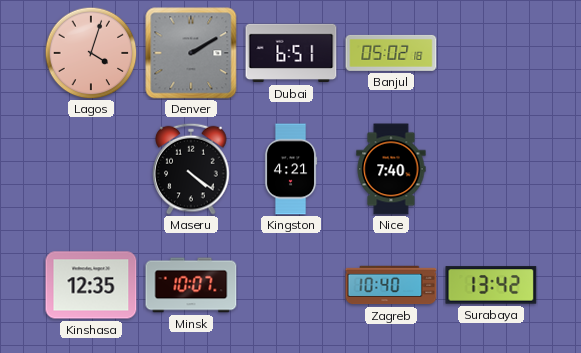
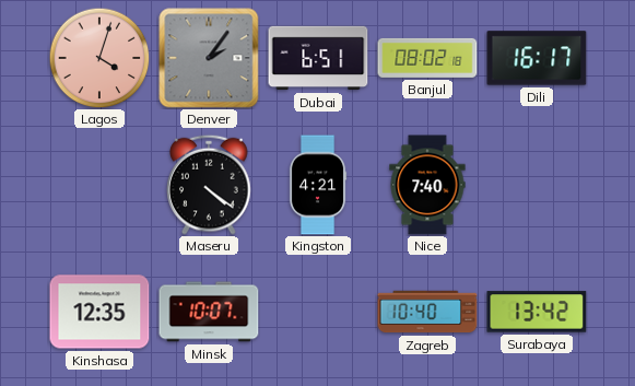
Denver: 2:10 -> 2:06
Banjul: 05:02 -> 08:02
Dili: none -> 16:17
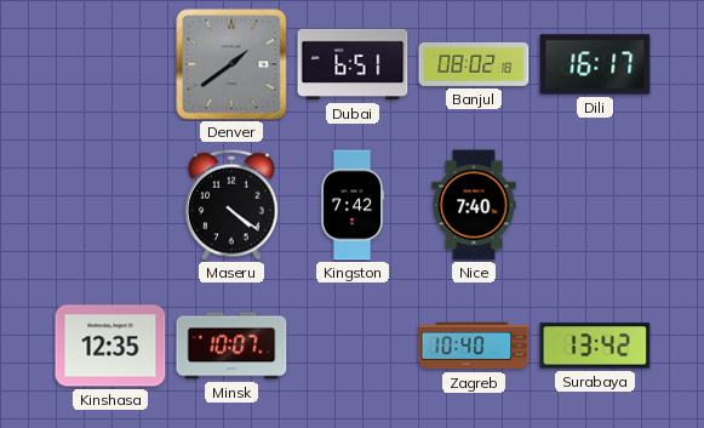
Lagos: 4:03 -> none
Denver: 2:06 -> 1:39
Kingston: 4:21 -> 7:42
